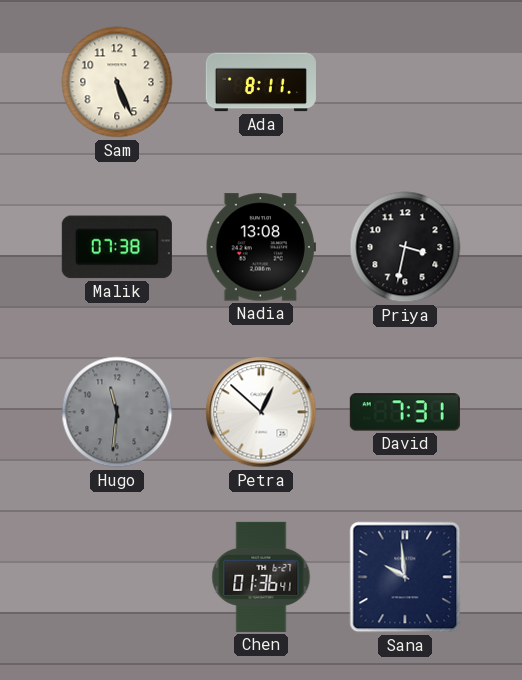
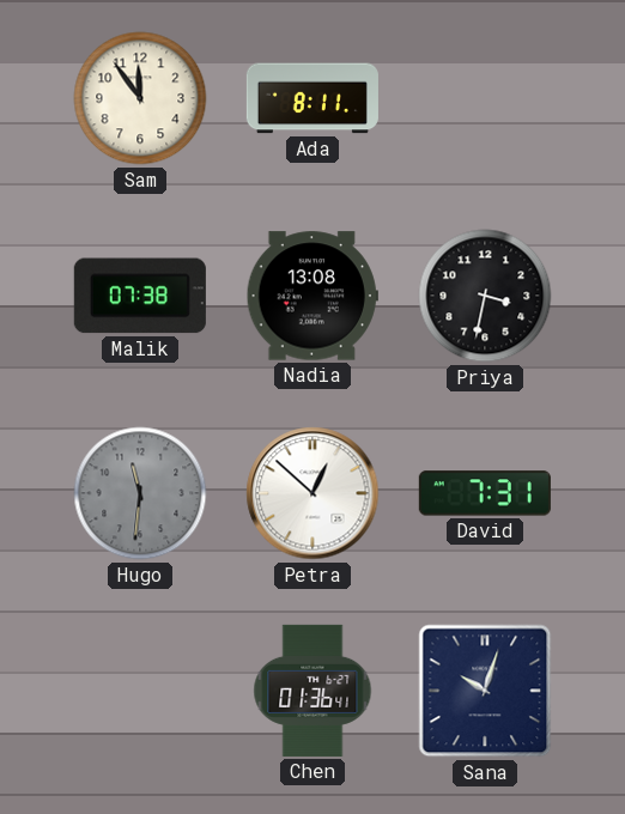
Sam: 5:26 -> 11:54
Sana: 9:59 -> 10:03
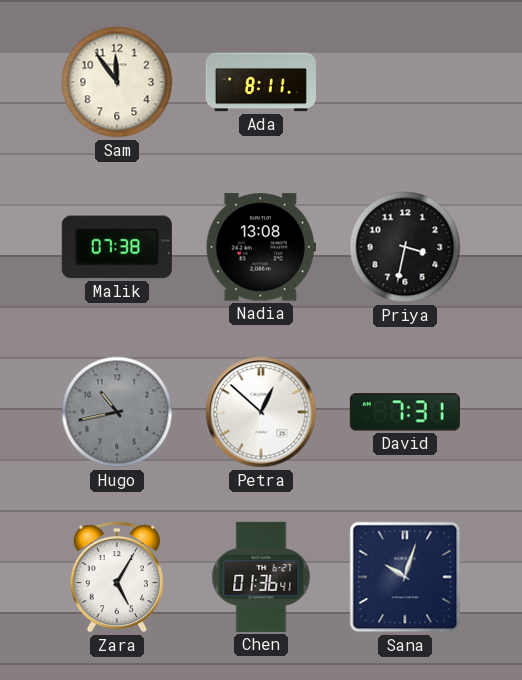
Hugo: 11:31 -> 10:43
Zara: none -> 5:05
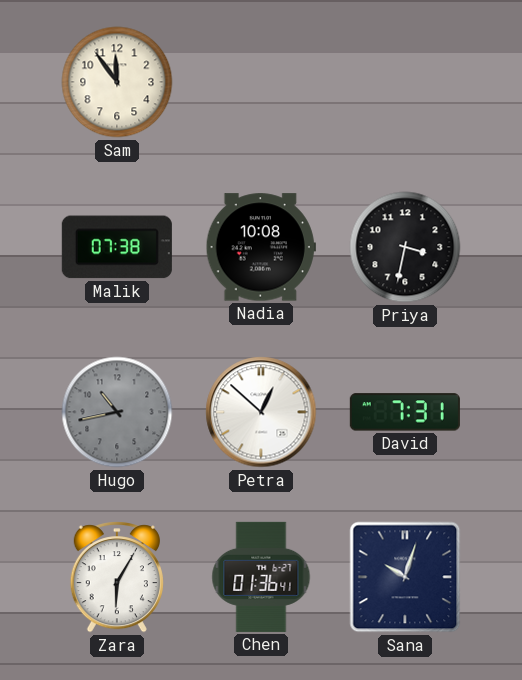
Ada: 8:11 -> none
Nadia: 13:08 -> 10:08
Zara: 5:05 -> 6:05
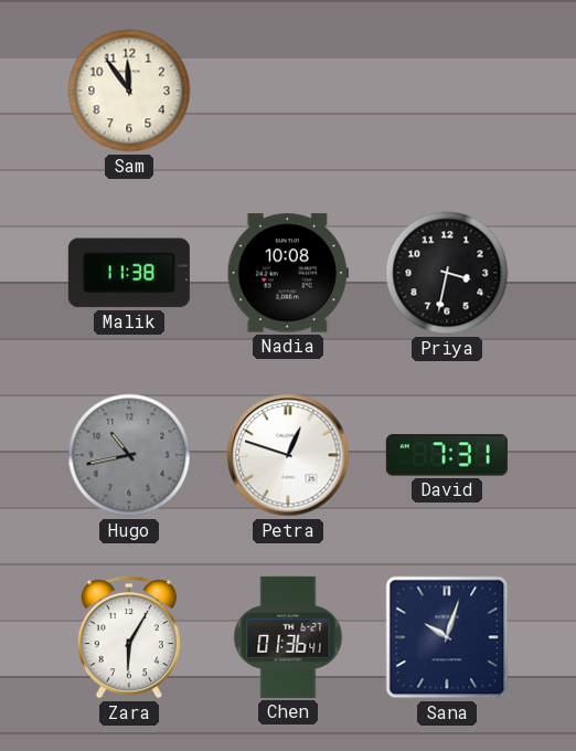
Malik: 07:38 -> 11:38
Petra: 12:52 -> 12:48
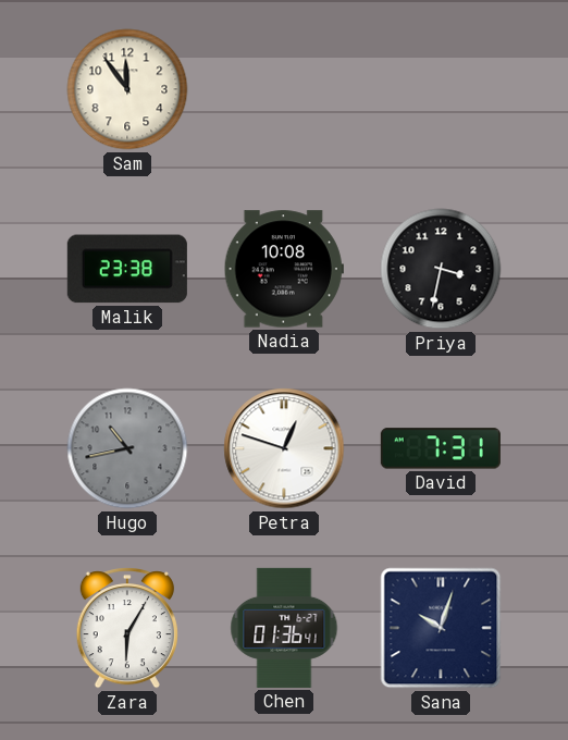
Malik: 11:38 -> 23:38
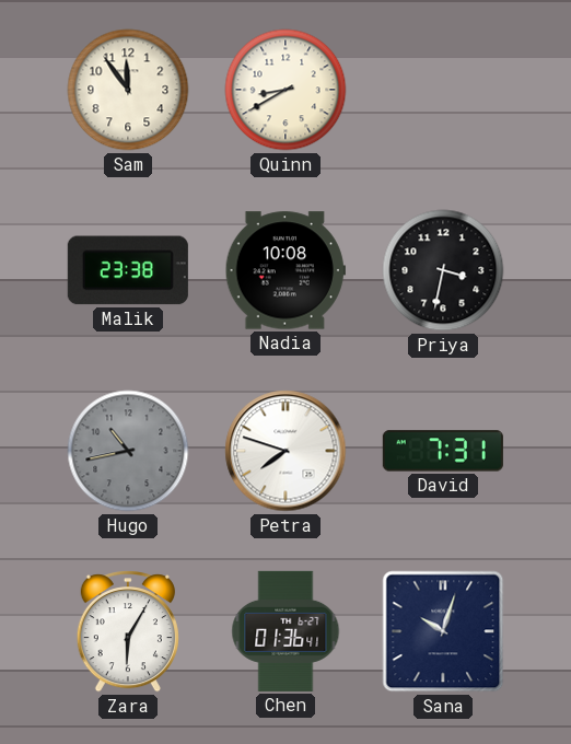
Quinn: none -> 8:40
Petra: 12:48 -> 7:48
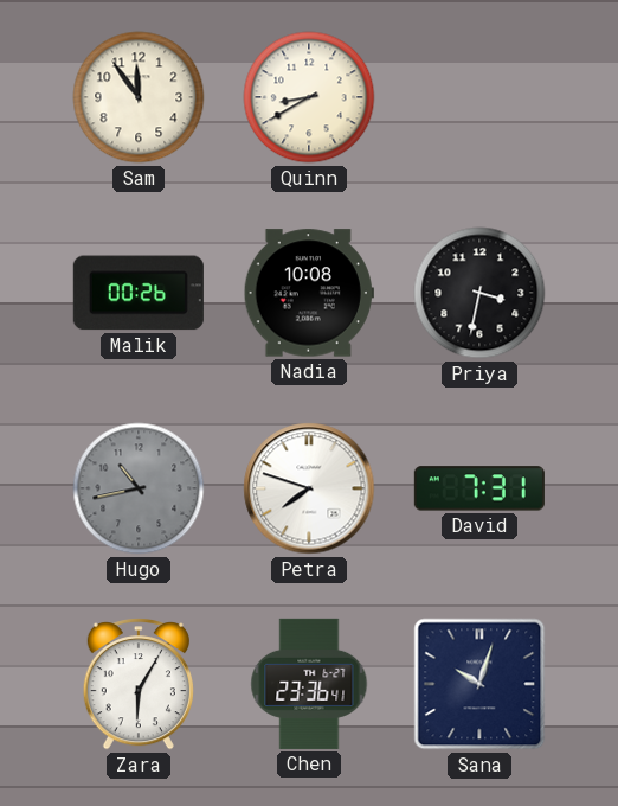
Malik: 23:38 -> 00:26
Chen: 01:36 -> 23:36
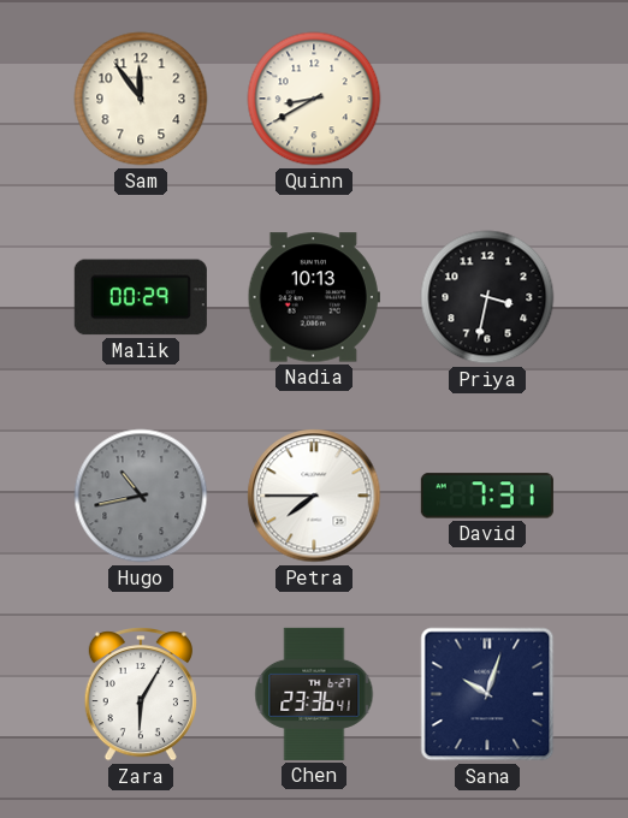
Malik: 00:26 -> 00:29
Nadia: 10:08 -> 10:13
Petra: 7:48 -> 7:45
